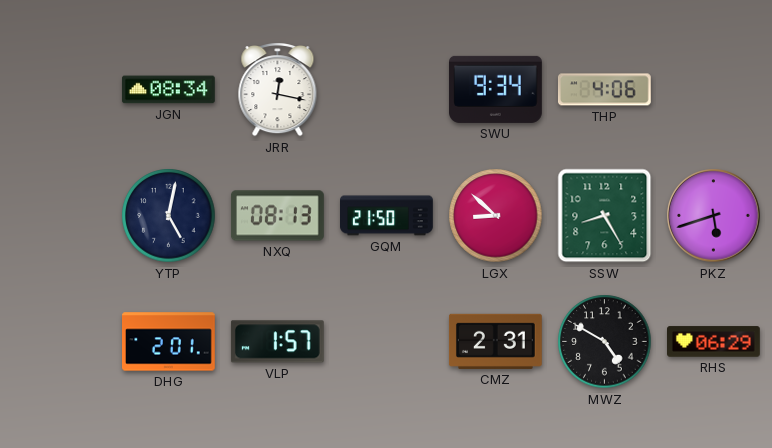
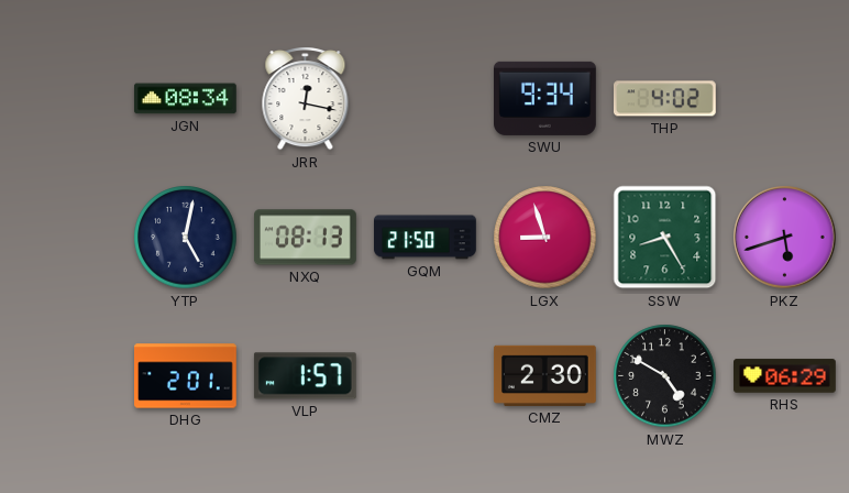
THP: 4:06 -> 4:02
LGX: 8:52 -> 8:57
CMZ: 2:31 -> 2:30
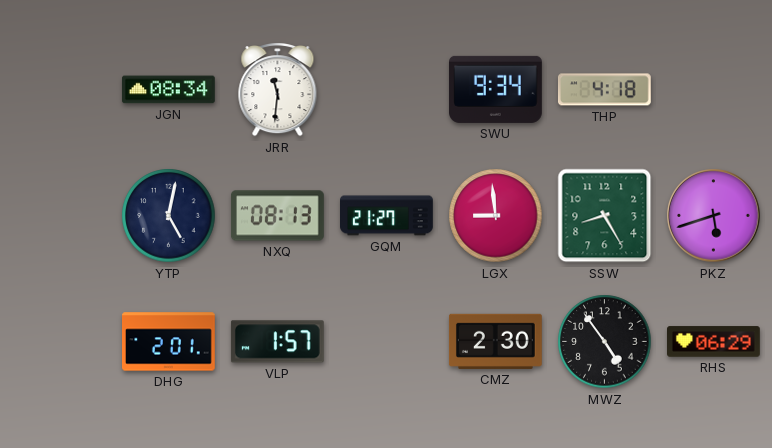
JRR: 12:17 -> 11:31
THP: 4:02 -> 4:18
GQM: 21:50 -> 21:27
LGX: 8:57 -> 8:59
MWZ: 4:50 -> 4:54
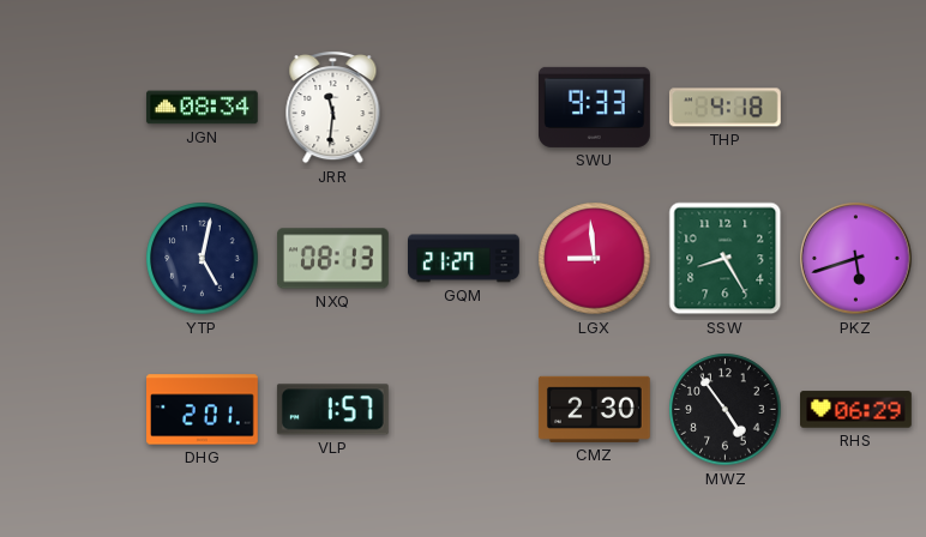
SWU: 9:34 -> 9:33
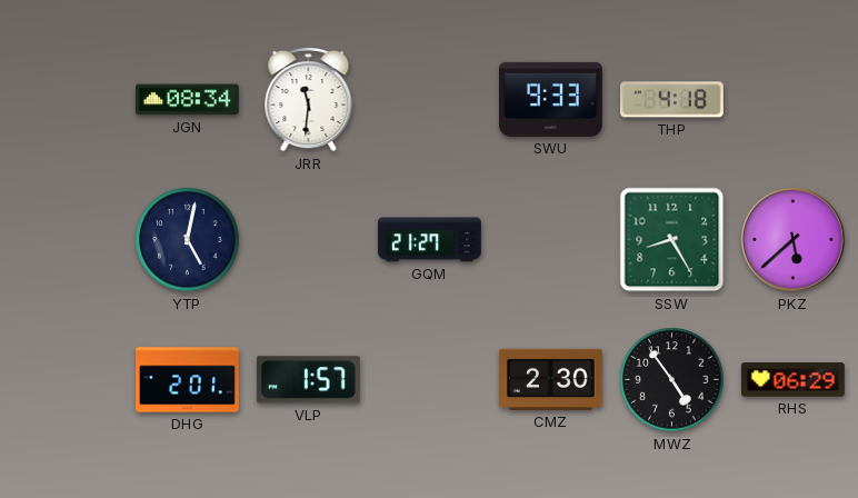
NXQ: 08:13 -> none
LGX: 8:59 -> none
PKZ: 5:42 -> 5:38
